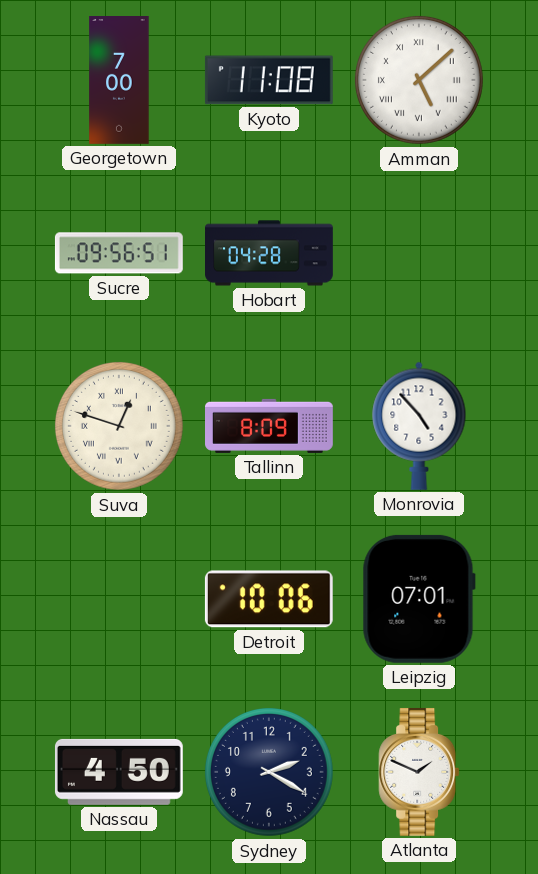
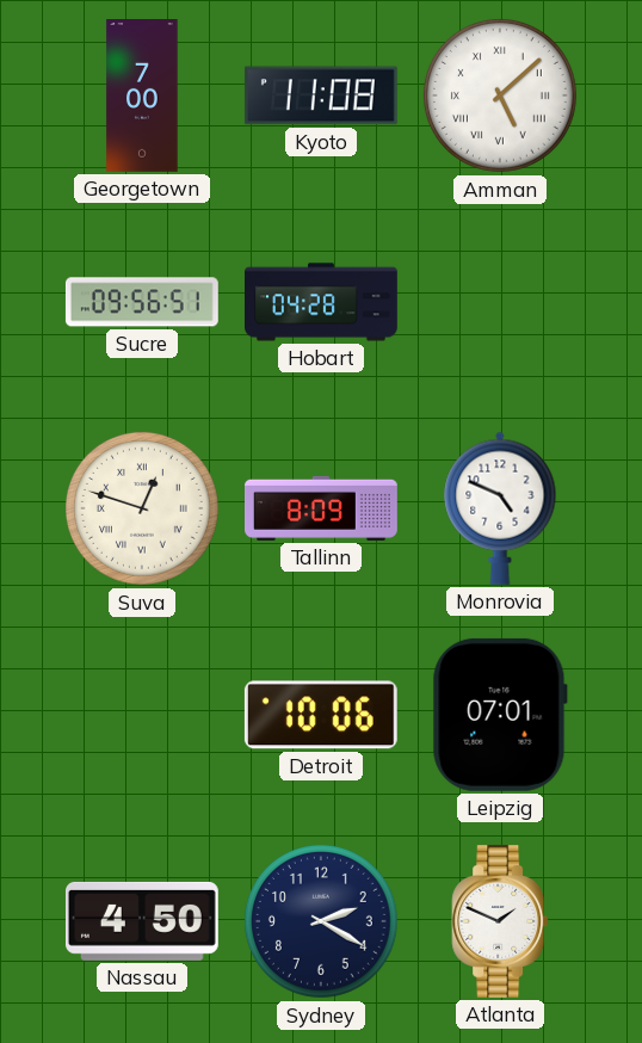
Monrovia: 4:53 -> 4:49
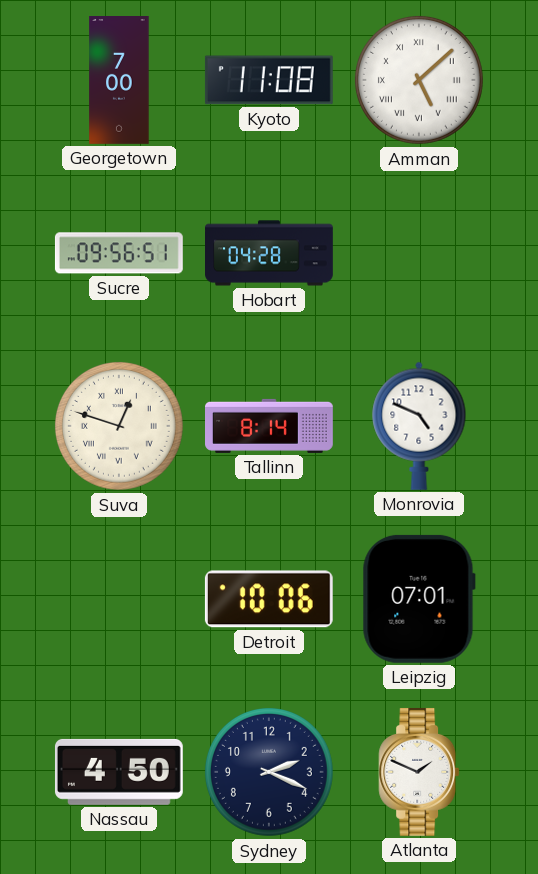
Tallinn: 8:09 -> 8:14
Sydney: 2:20 -> 2:19
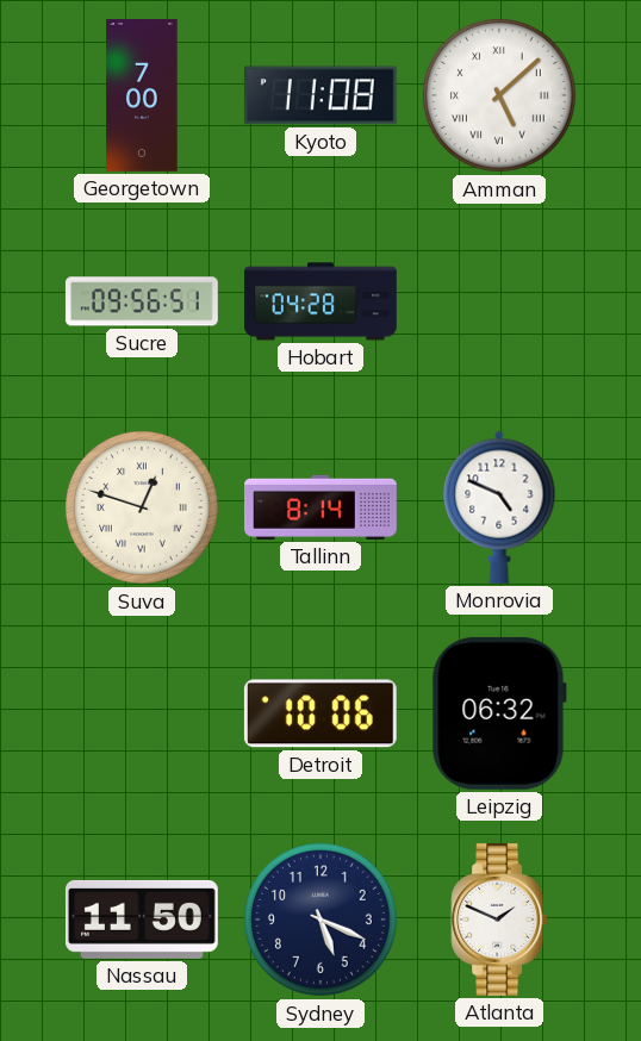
Leipzig: 07:01 -> 06:32
Nassau: 4:50 -> 11:50
Sydney: 2:19 -> 5:19
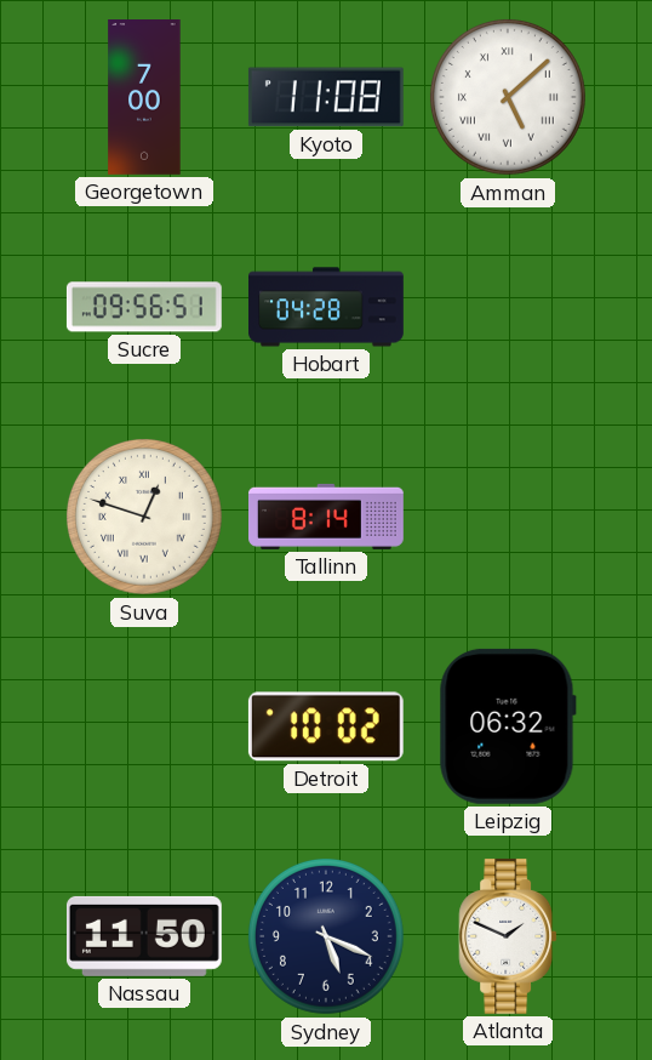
Monrovia: 4:49 -> none
Detroit: 10:06 -> 10:02
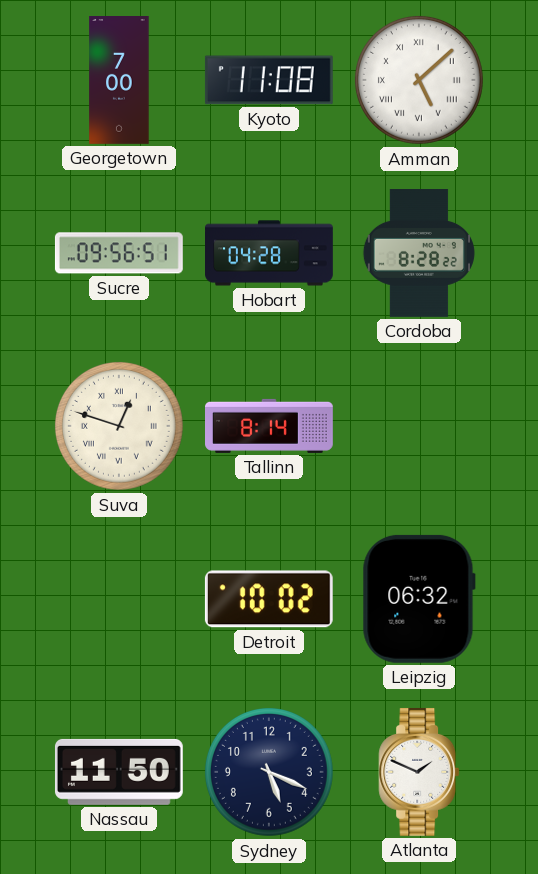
Cordoba: none -> 8:28
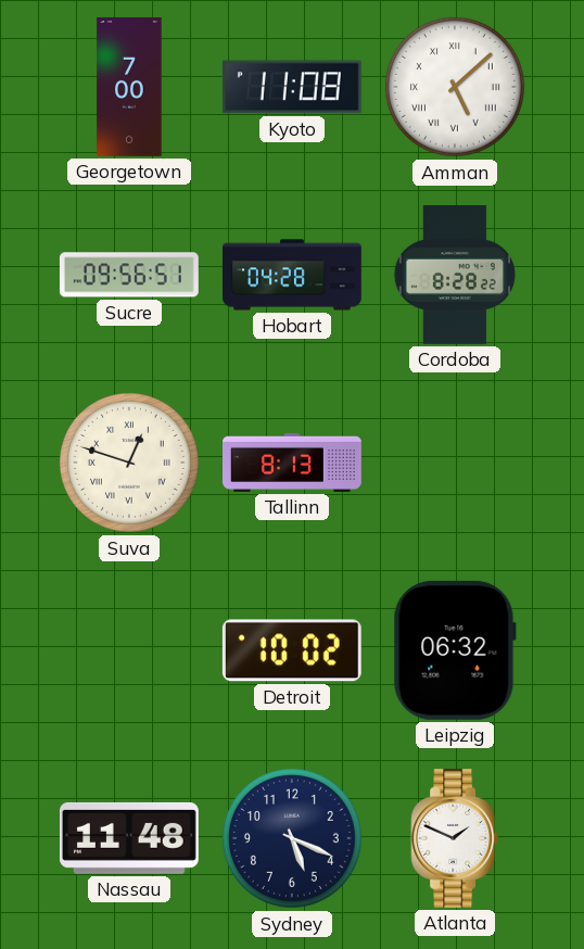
Tallinn: 8:14 -> 8:13
Nassau: 11:50 -> 11:48
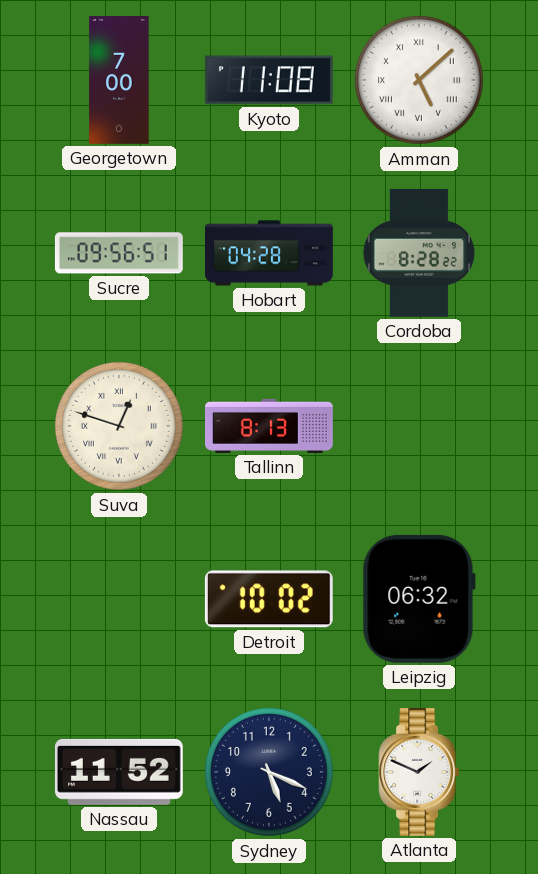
Nassau: 11:48 -> 11:52
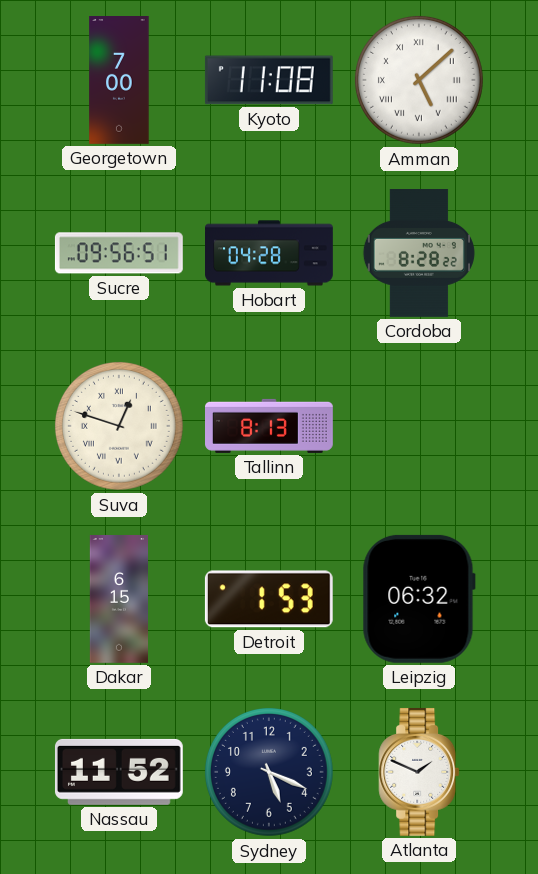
Dakar: none -> 6:15
Detroit: 10:02 -> 1:53
